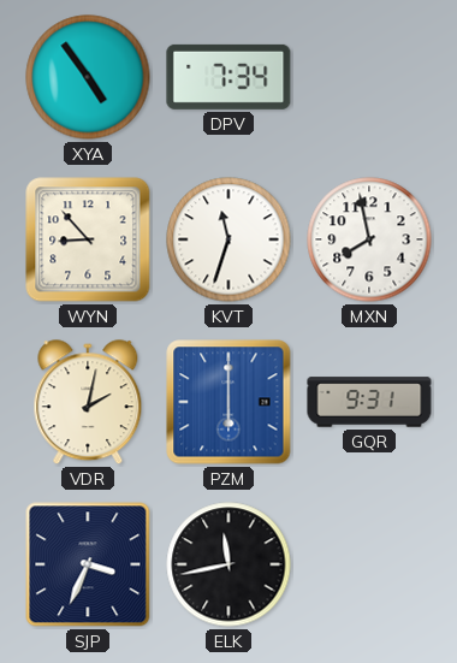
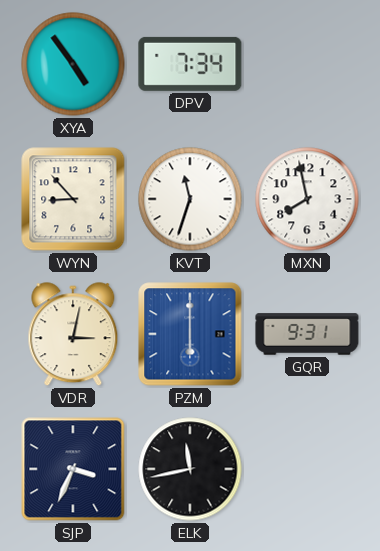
VDR: 2:02 -> 3:02
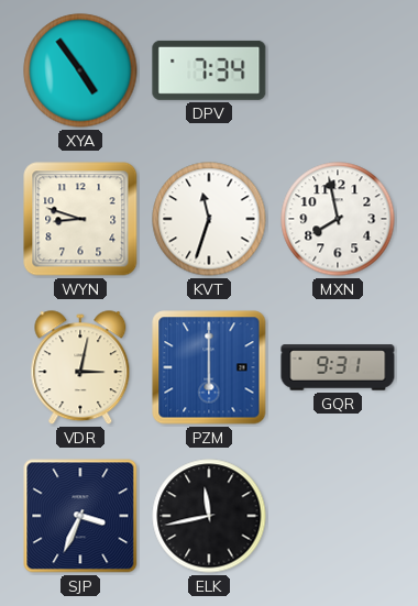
WYN: 8:53 -> 8:48
